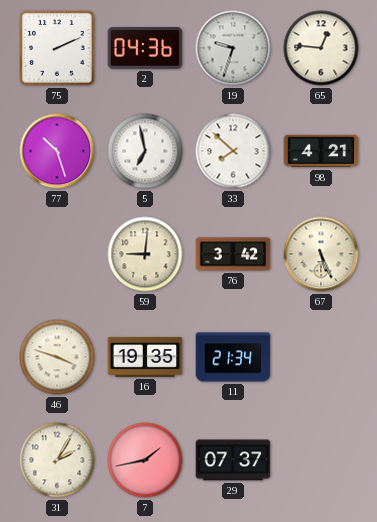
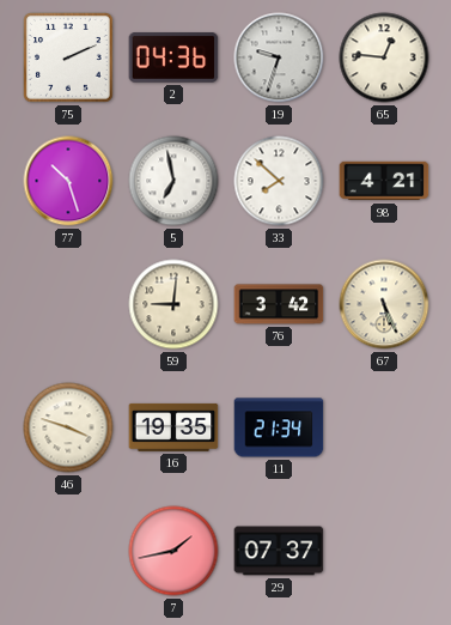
31: 2:05 -> none
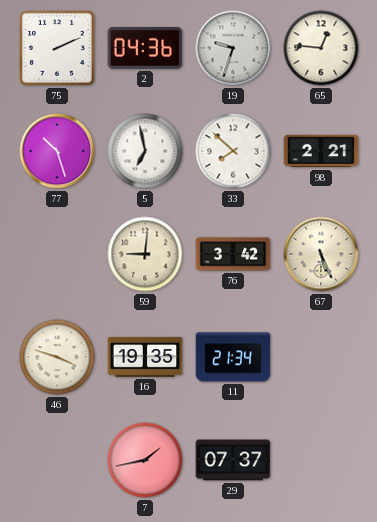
98: 4:21 -> 2:21
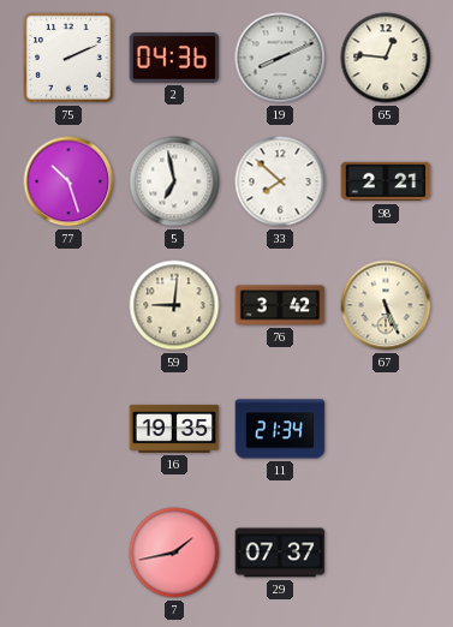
19: 9:33 -> 8:11
46: 3:48 -> none
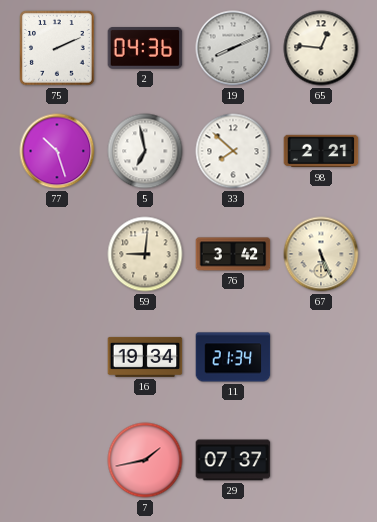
16: 19:35 -> 19:34
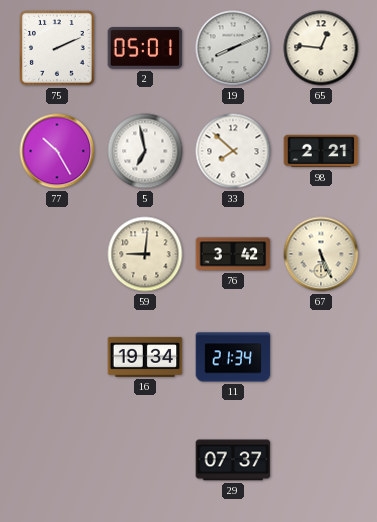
2: 04:36 -> 05:01
77: 10:27 -> 10:25
7: 1:43 -> none
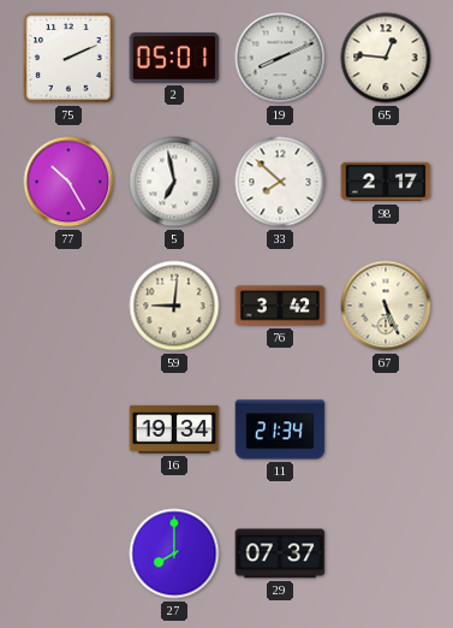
98: 2:21 -> 2:17
27: none -> 8:00
